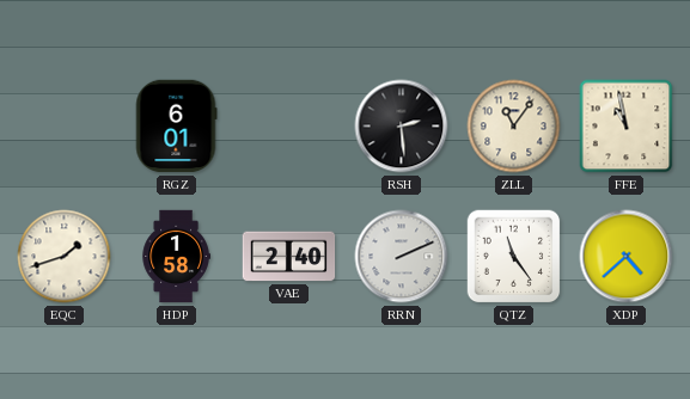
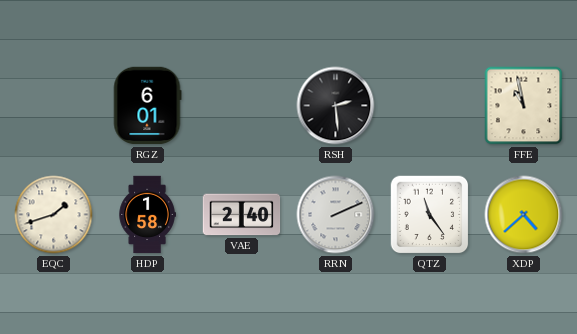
ZLL: 11:06 -> none
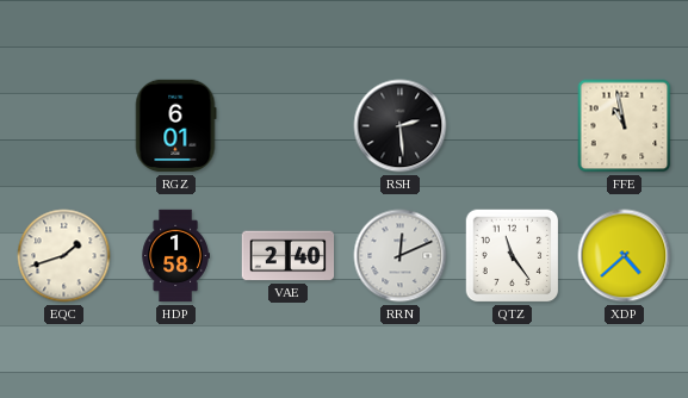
RRN: 2:11 -> 12:11
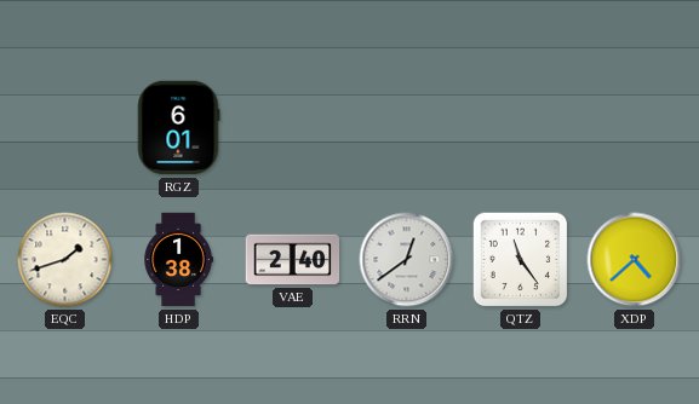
RSH: 2:29 -> none
FFE: 10:58 -> none
HDP: 1:58 -> 1:38
RRN: 12:11 -> 12:39
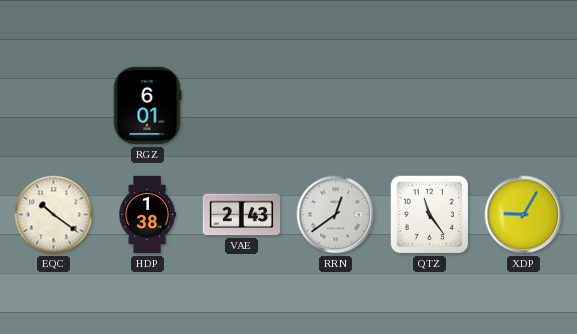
EQC: 1:42 -> 10:21
VAE: 2:40 -> 2:43
XDP: 4:38 -> 9:05
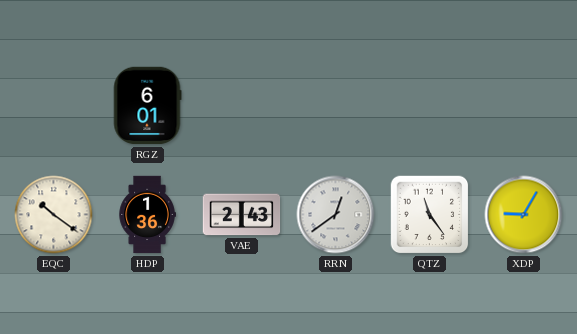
HDP: 1:38 -> 1:36
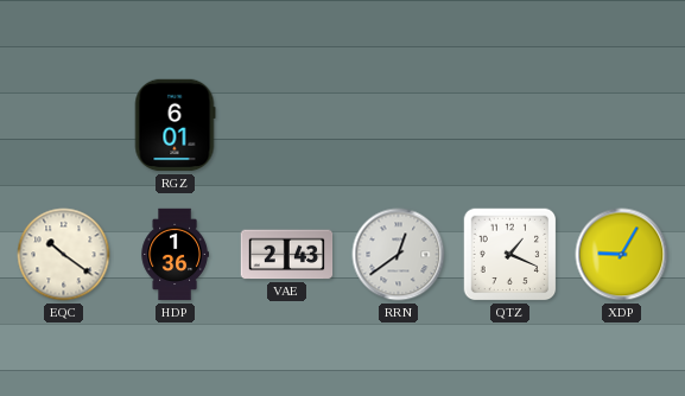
QTZ: 11:24 -> 1:19
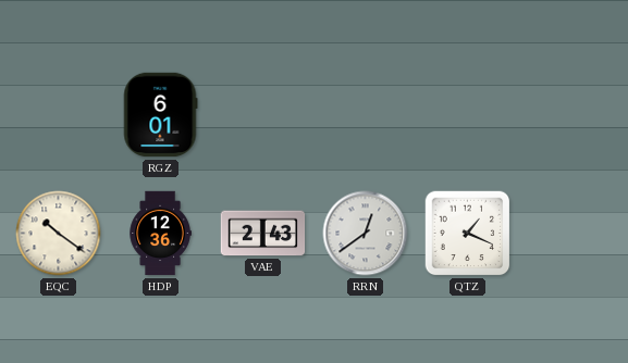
HDP: 1:36 -> 12:36
XDP: 9:05 -> none
